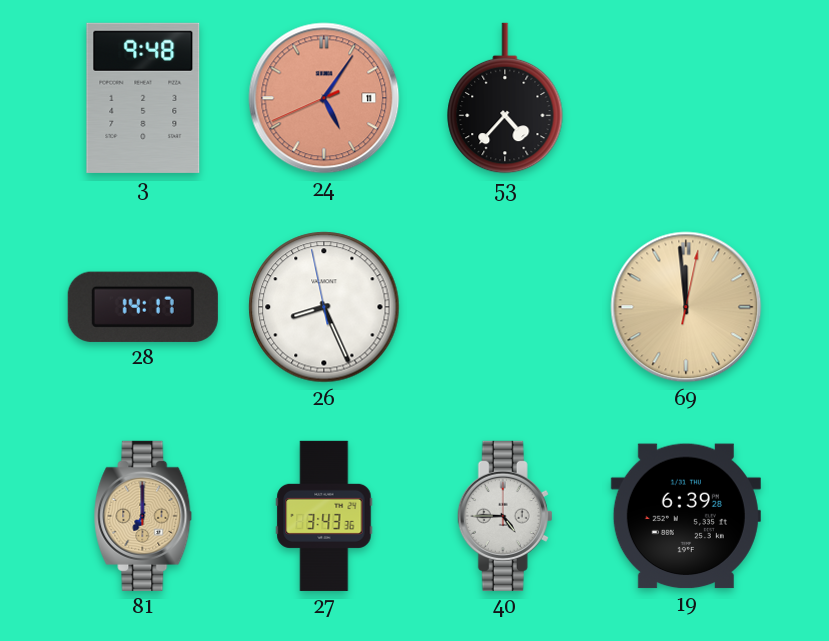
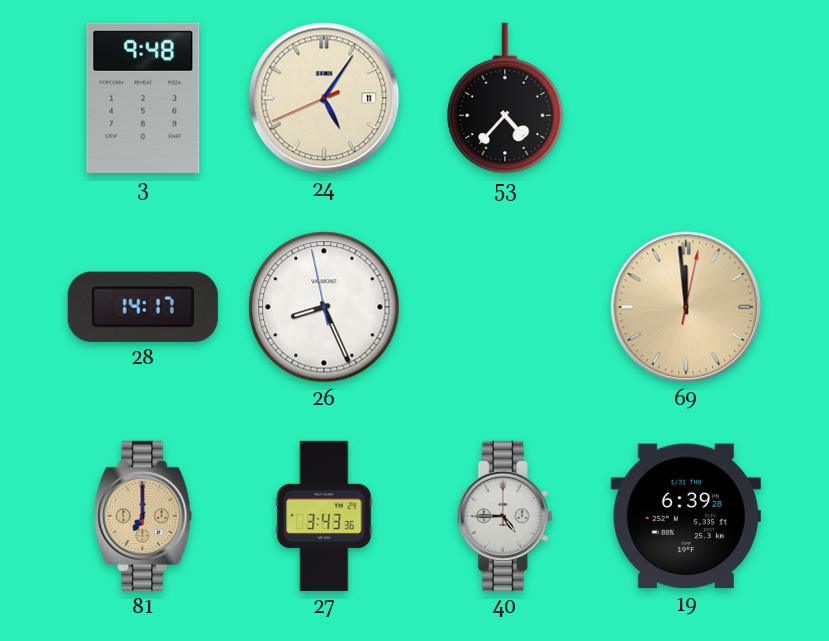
24 dial: salmon -> cream
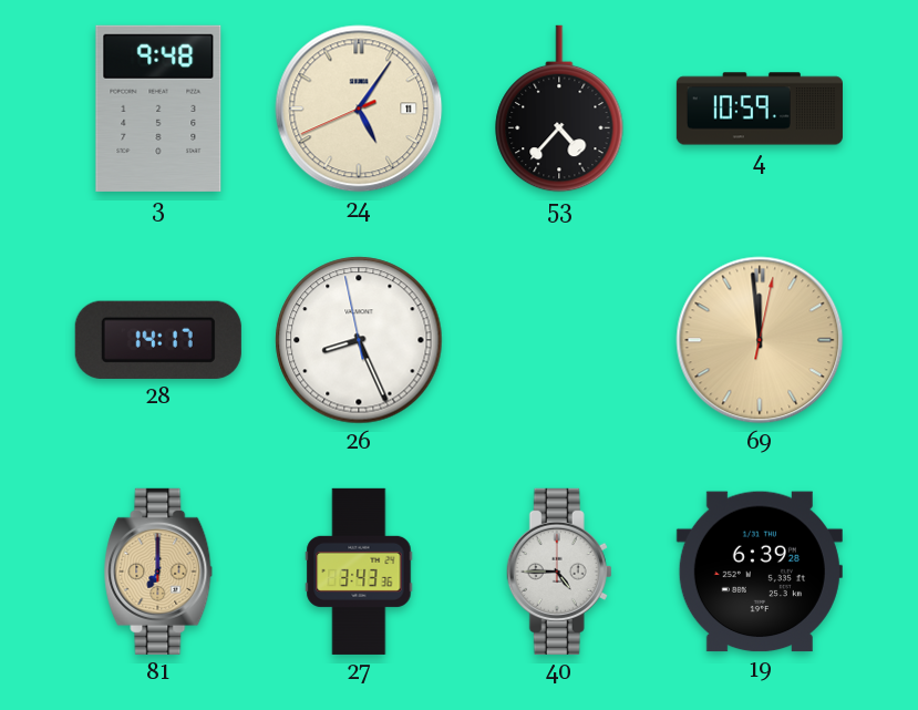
4: none -> 10:59
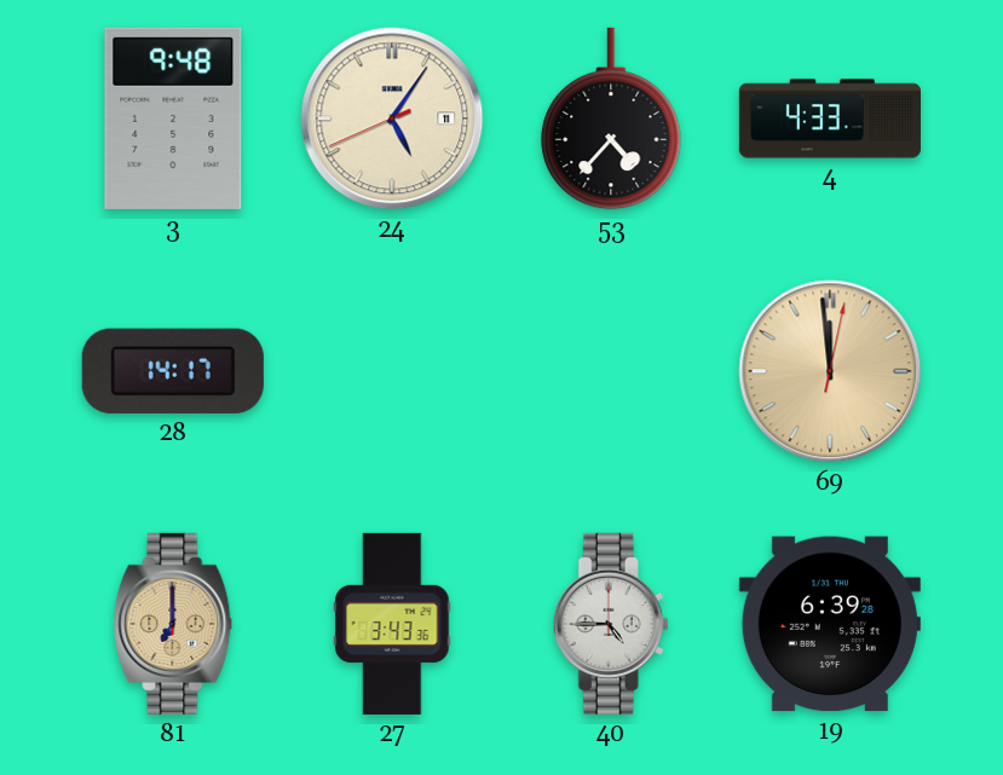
4: 10:59 -> 4:33
26: 8:25 -> none
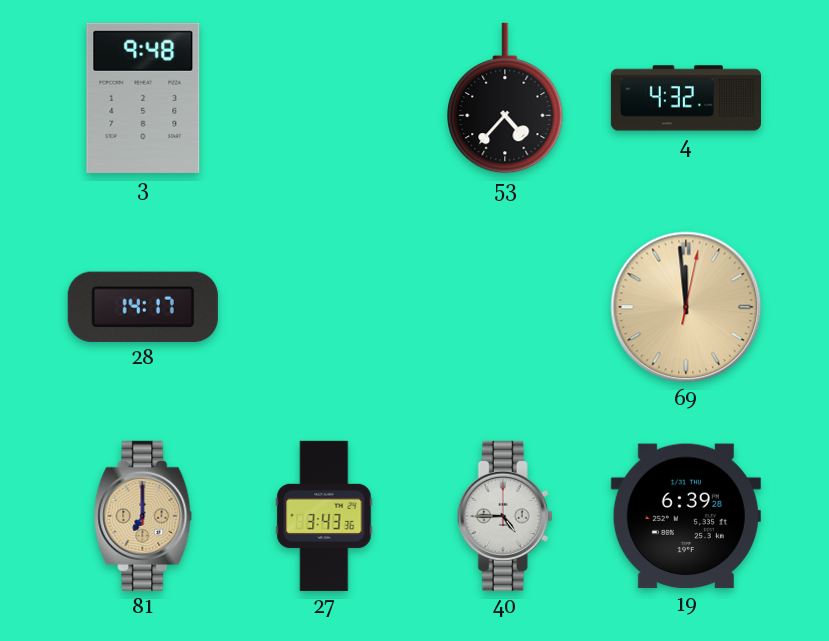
24: 5:05 -> none
4: 4:33 -> 4:32
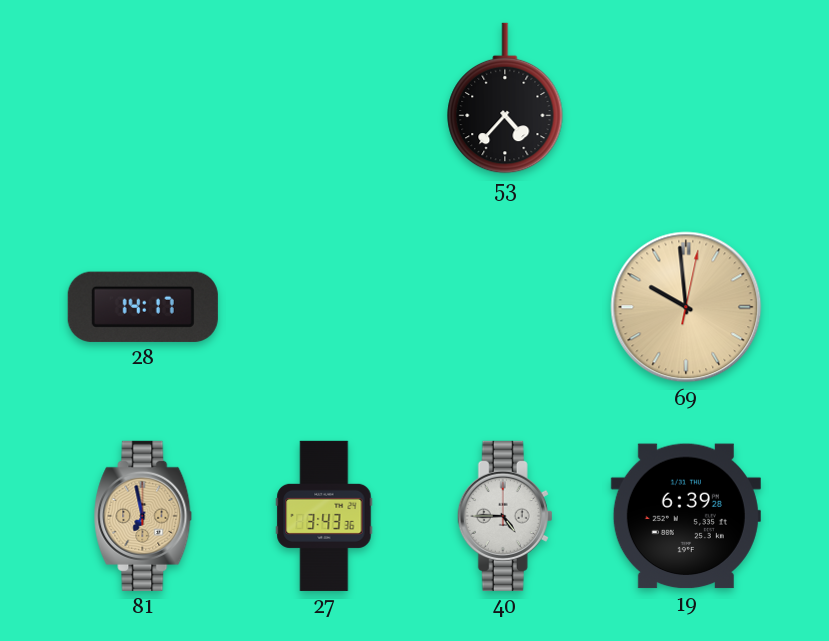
3: 9:48 -> none
4: 4:32 -> none
69: 11:59 -> 9:59
81: 7:00 -> 6:58
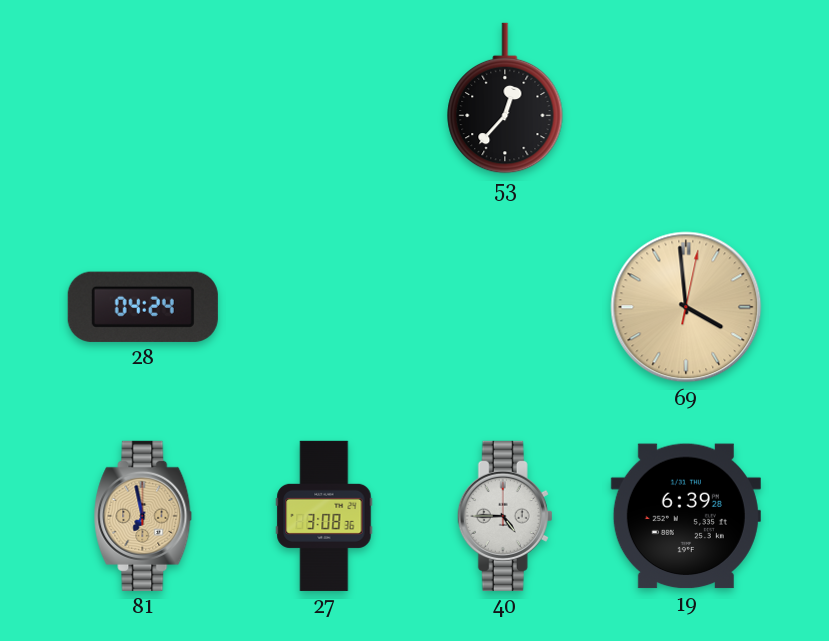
53: 4:37 -> 12:37
28: 14:17 -> 04:24
69: 9:59 -> 3:59
27: 3:43 -> 3:08
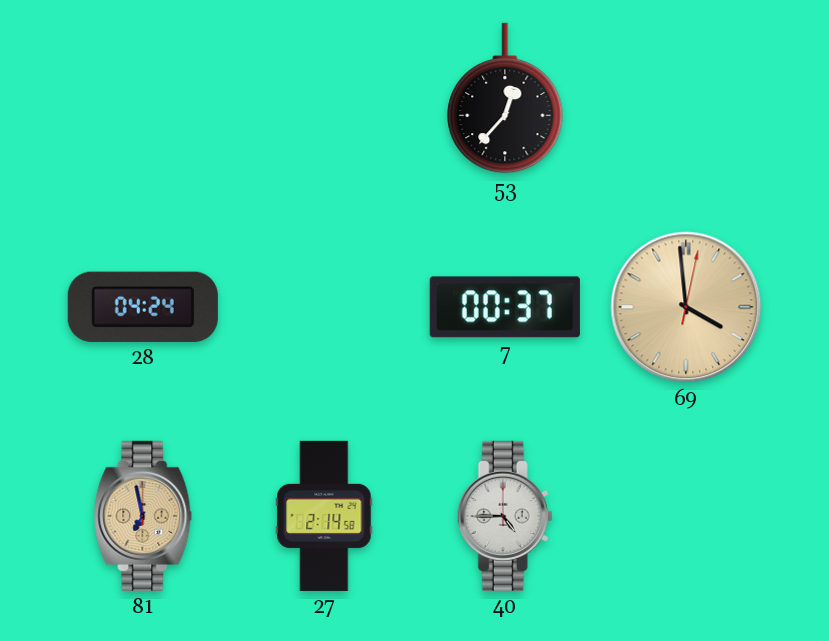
7: none -> 00:37
27: 3:08 -> 2:14
19: 6:39 -> none
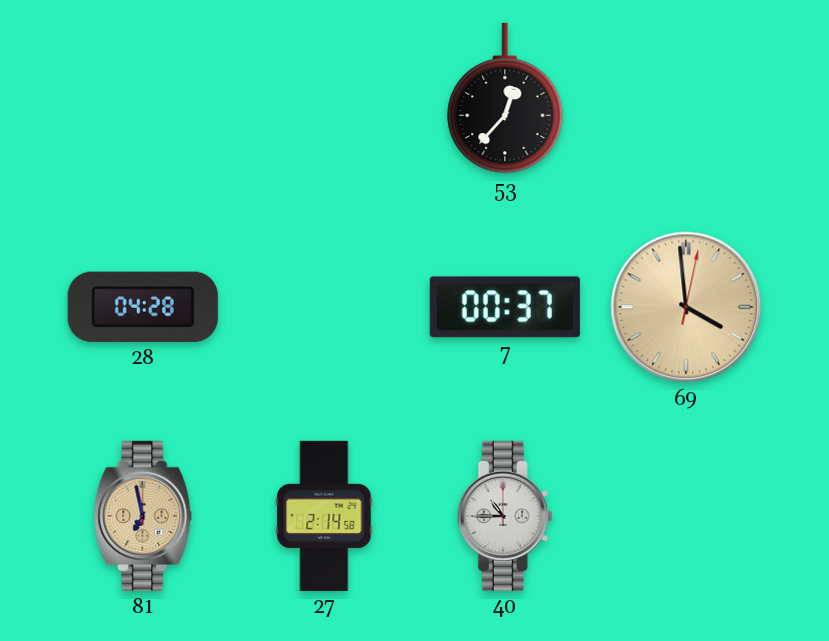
28: 04:24 -> 04:28
40: 4:45 -> 10:45
